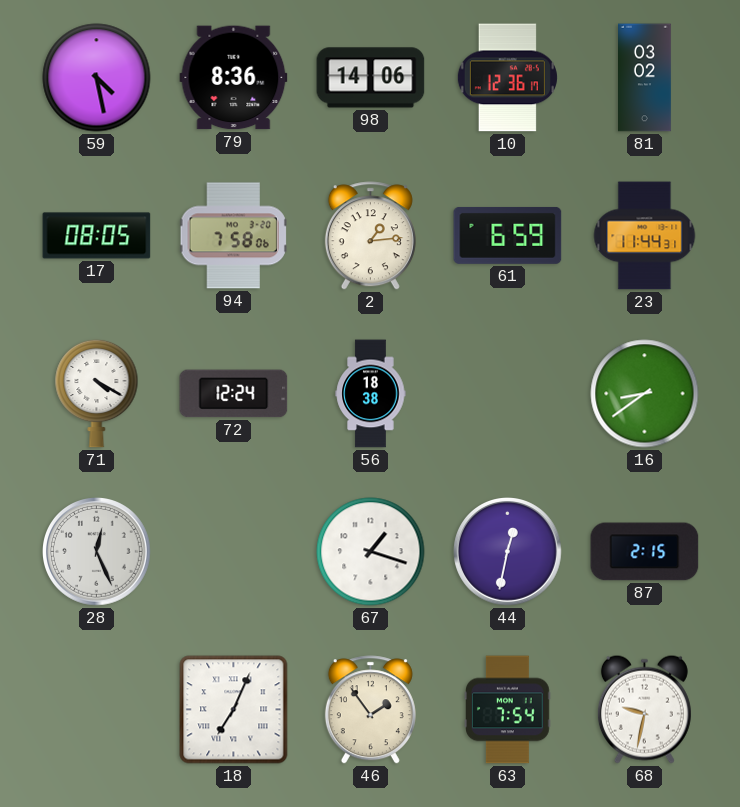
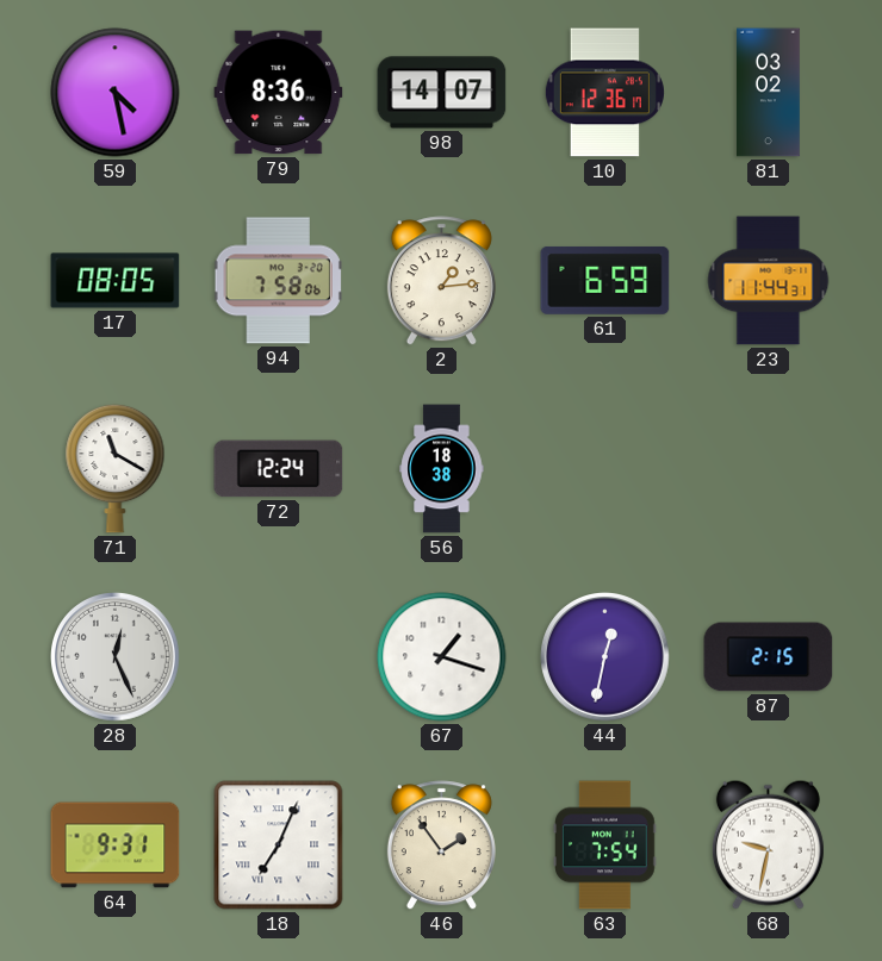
98: 14:06 -> 14:07
71: 4:20 -> 11:20
16: 8:39 -> none
64: none -> 9:31
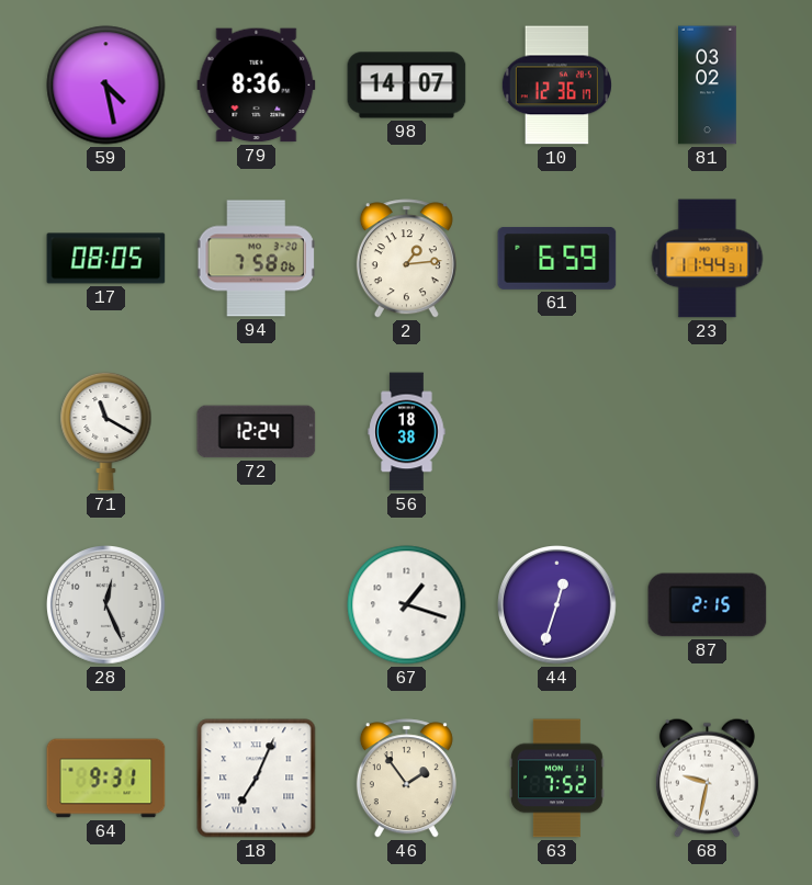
44: 12:32 -> 12:33
63: 7:54 -> 7:52
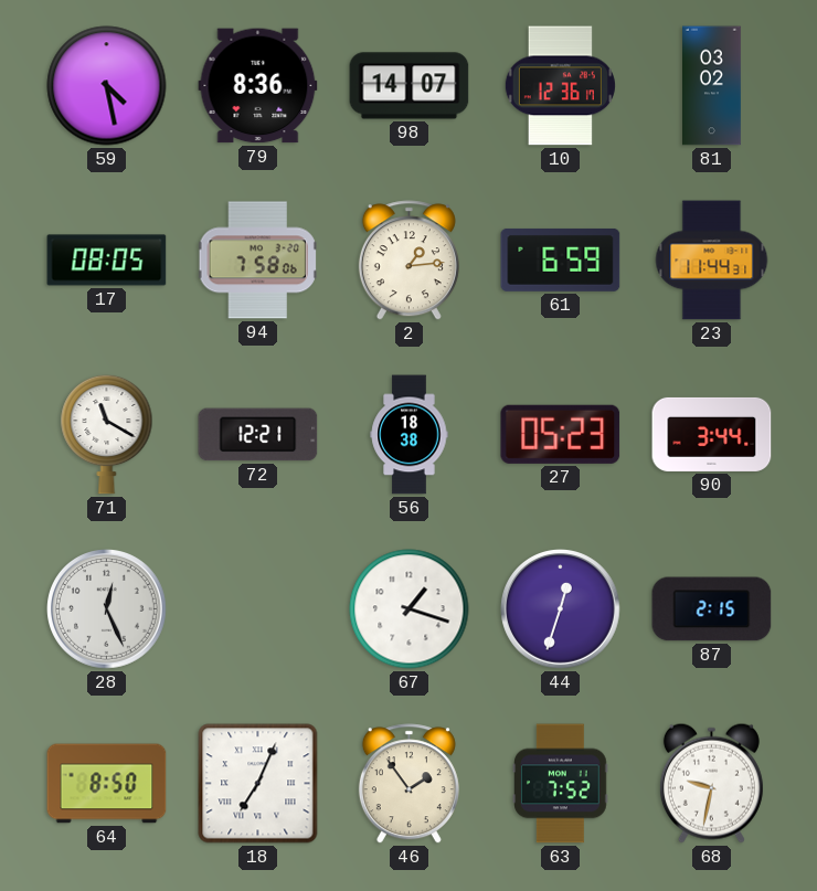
72: 12:24 -> 12:21
27: none -> 05:23
90: none -> 3:44
64: 9:31 -> 8:50
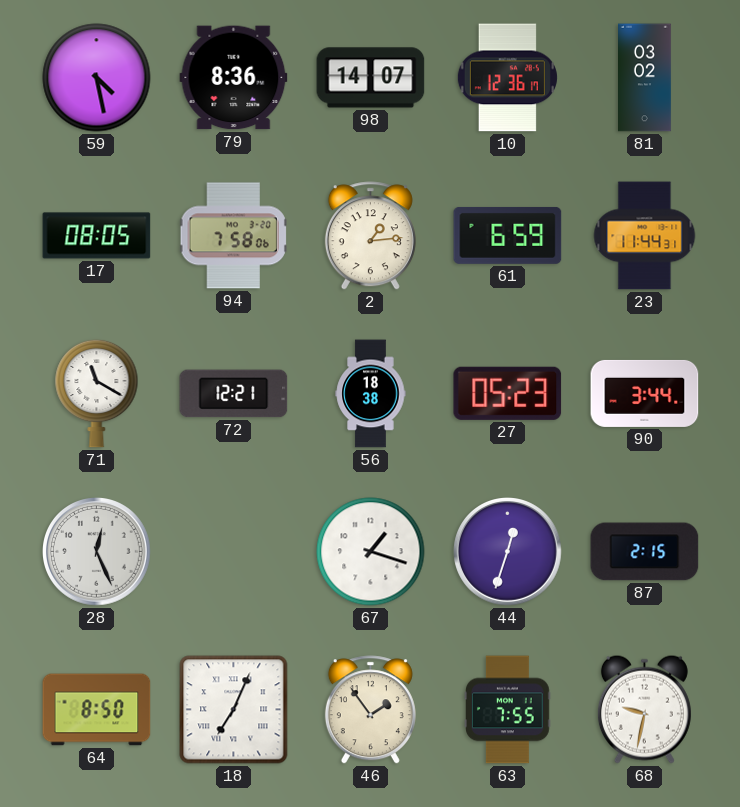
63: 7:52 -> 7:55
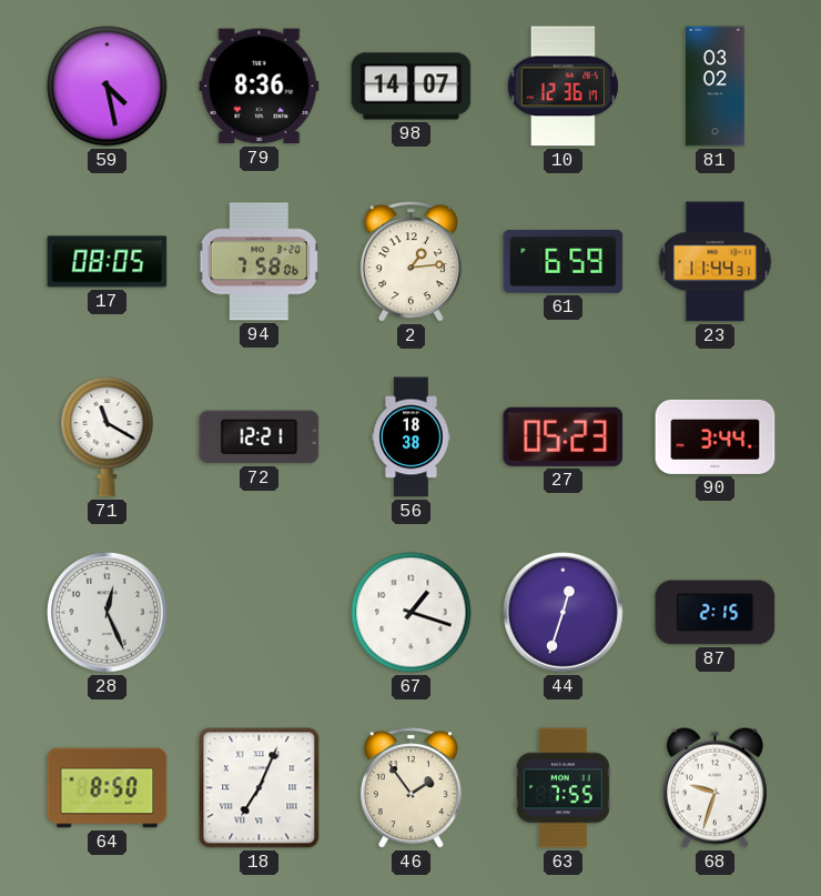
68: 9:32 -> 9:33
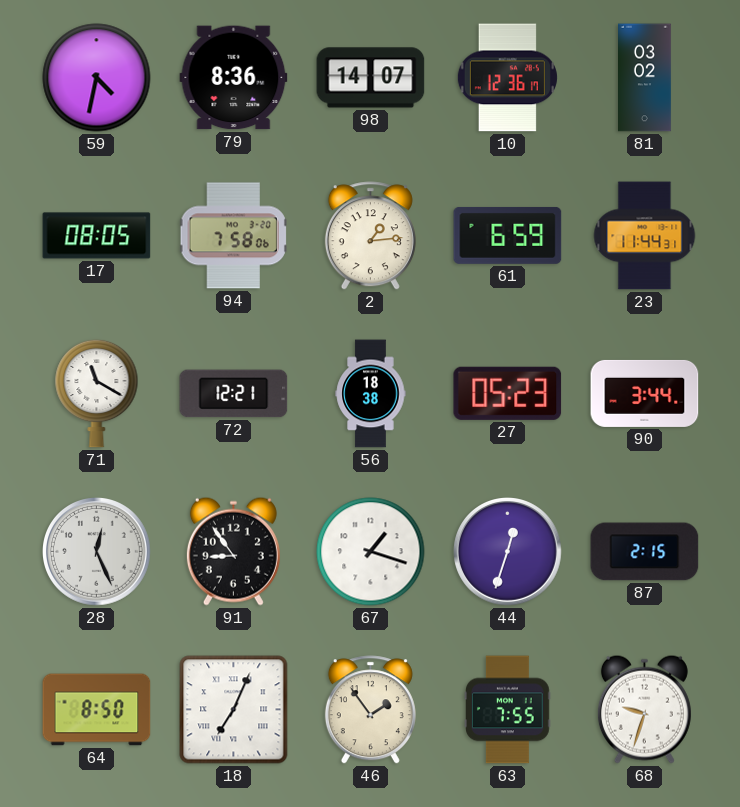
59: 4:28 -> 4:32
91: none -> 8:54
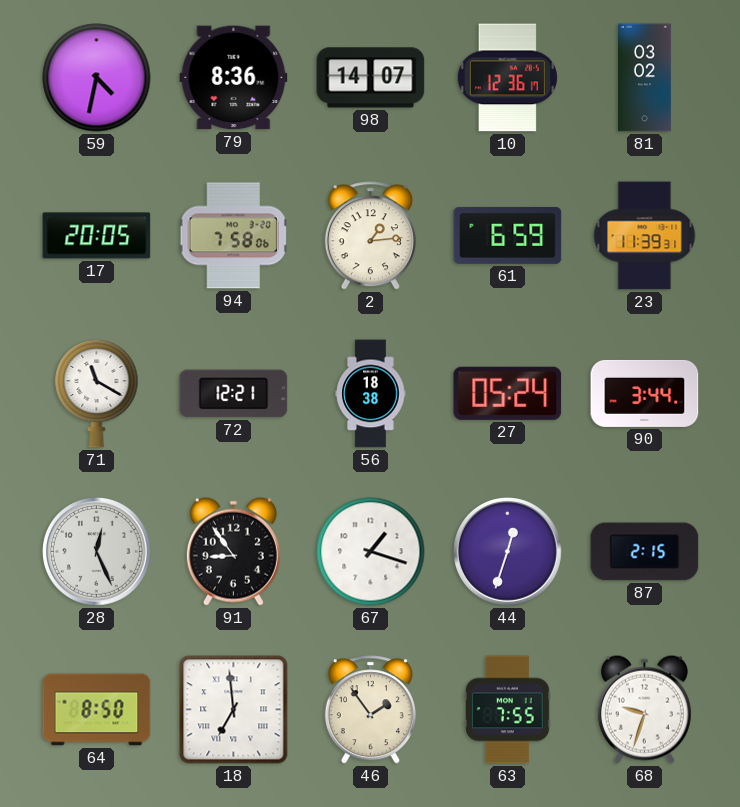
17: 08:05 -> 20:05
23: 11:44 -> 11:39
27: 05:23 -> 05:24
18: 7:04 -> 6:59
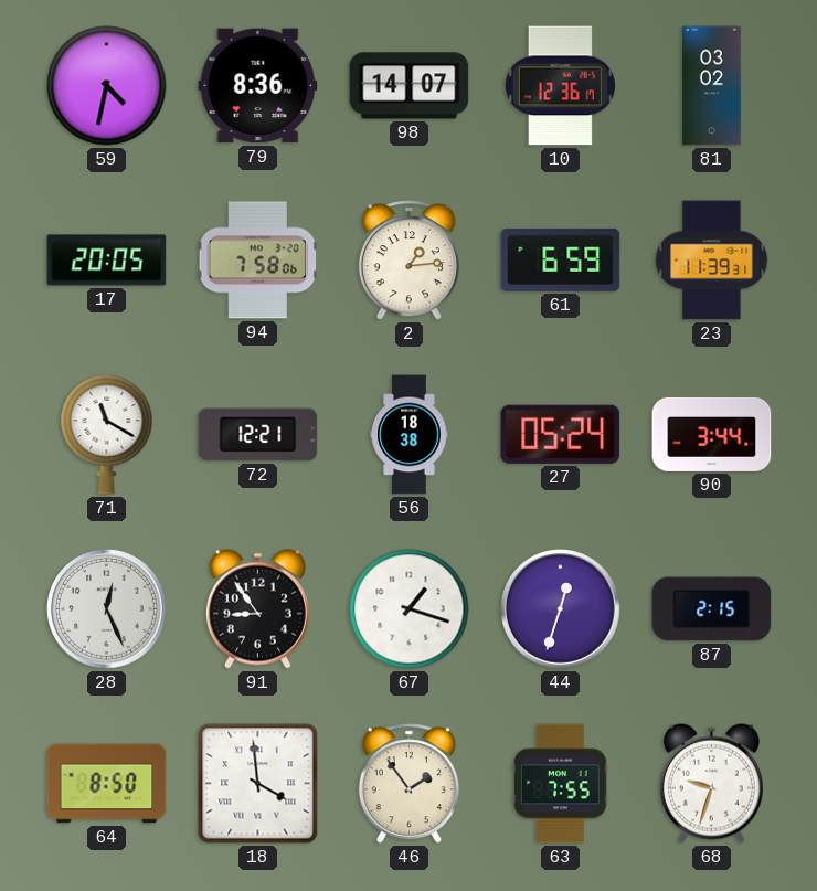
18: 6:59 -> 3:59
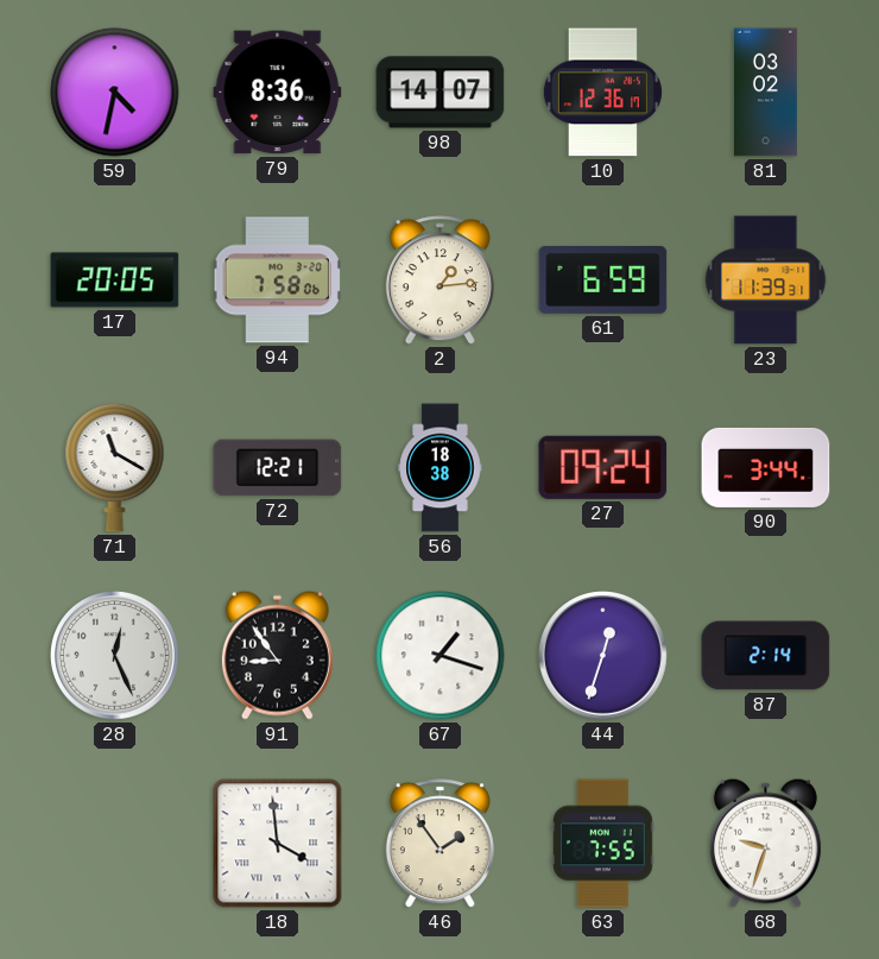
27: 05:24 -> 09:24
87: 2:15 -> 2:14
64: 8:50 -> none
